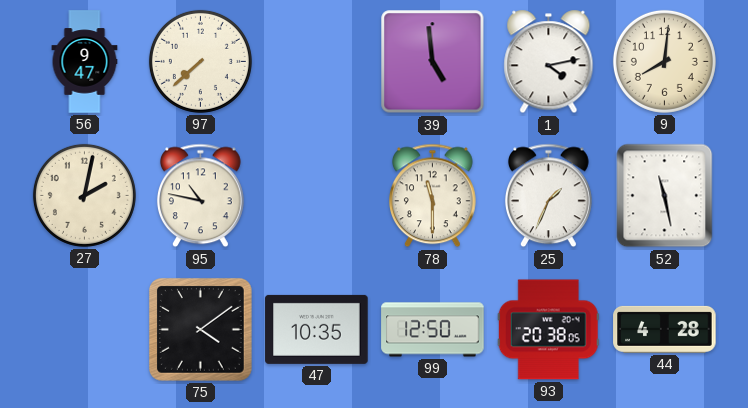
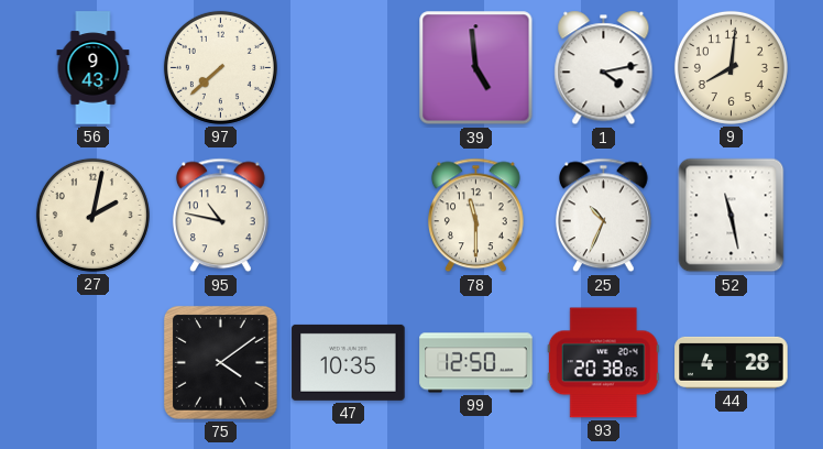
56: 9:47 -> 9:43
25: 1:34 -> 10:34
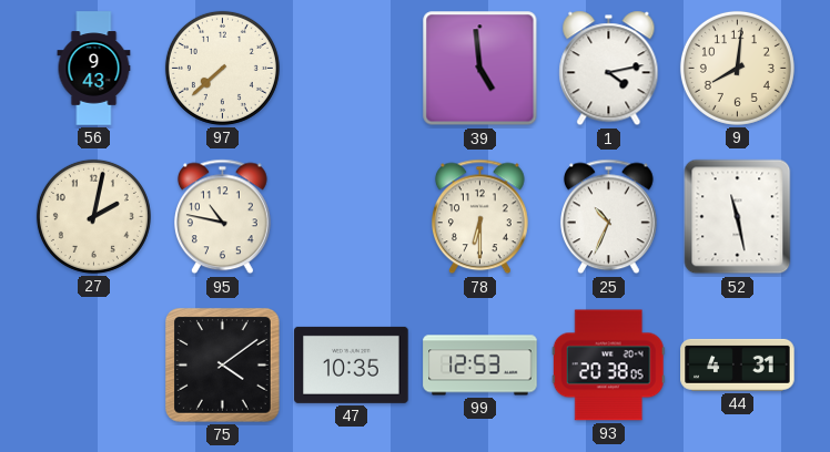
78: 11:30 -> 6:30
99: 12:50 -> 12:53
44: 4:28 -> 4:31
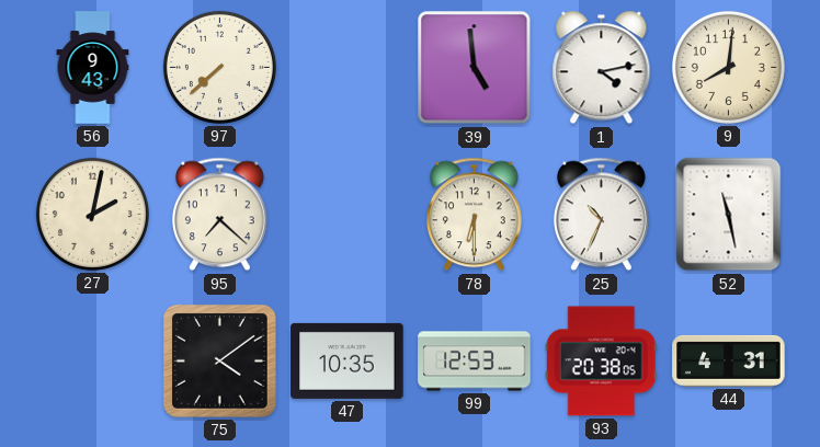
95: 10:47 -> 7:22
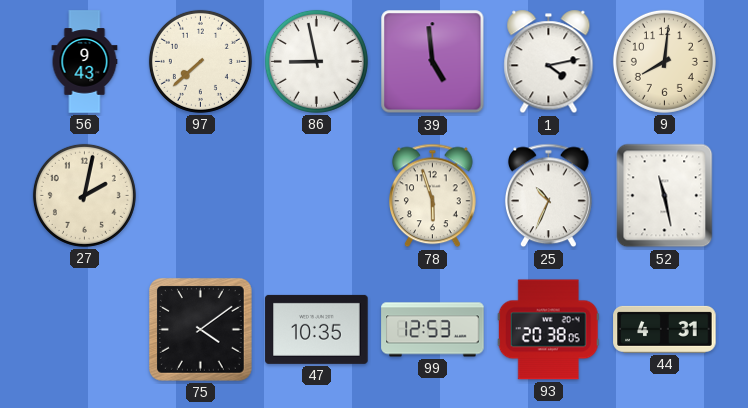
86: none -> 8:58
95: 7:22 -> none
78: 6:30 -> 5:57
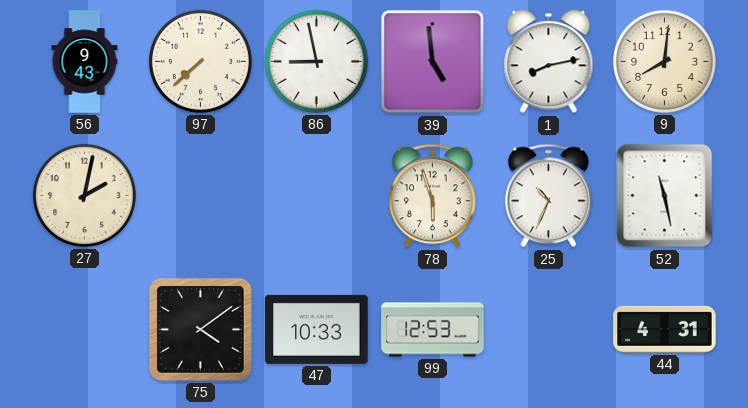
1: 4:13 -> 8:13
47: 10:35 -> 10:33
93: 20:38 -> none
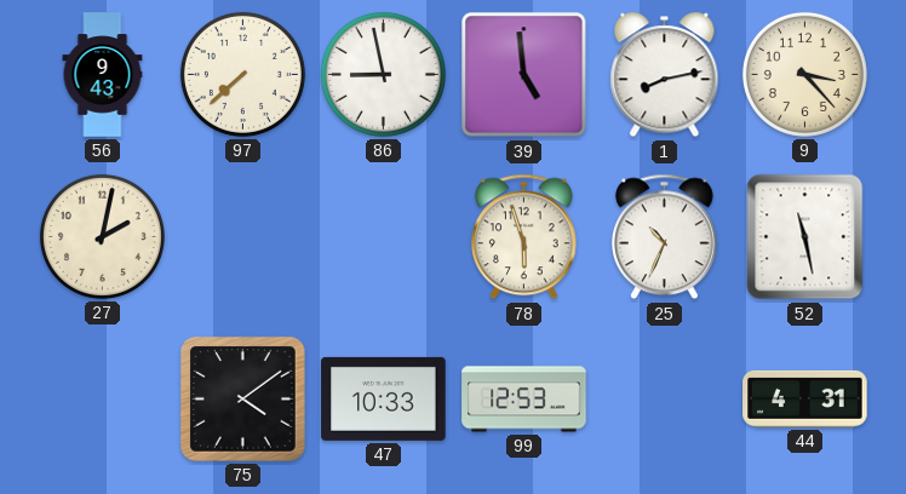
9: 8:01 -> 3:23
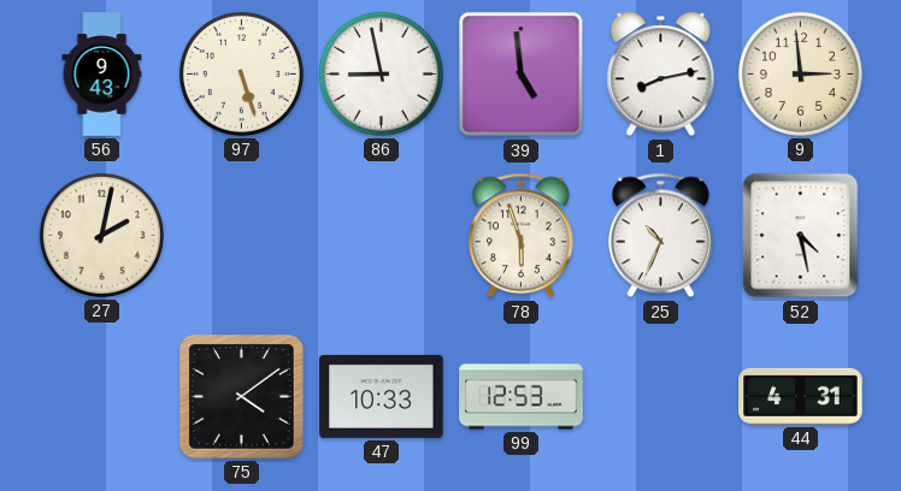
97: 7:38 -> 5:27
9: 3:23 -> 2:59
52: 11:28 -> 4:28
